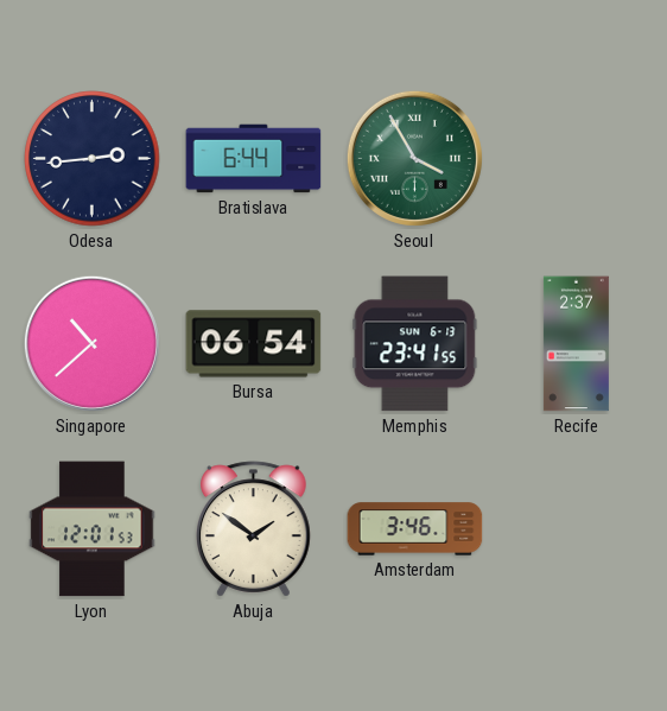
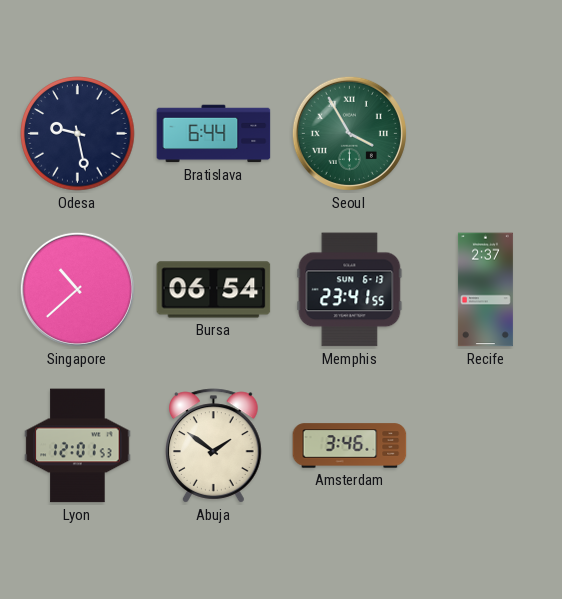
Odesa: 2:44 -> 9:28
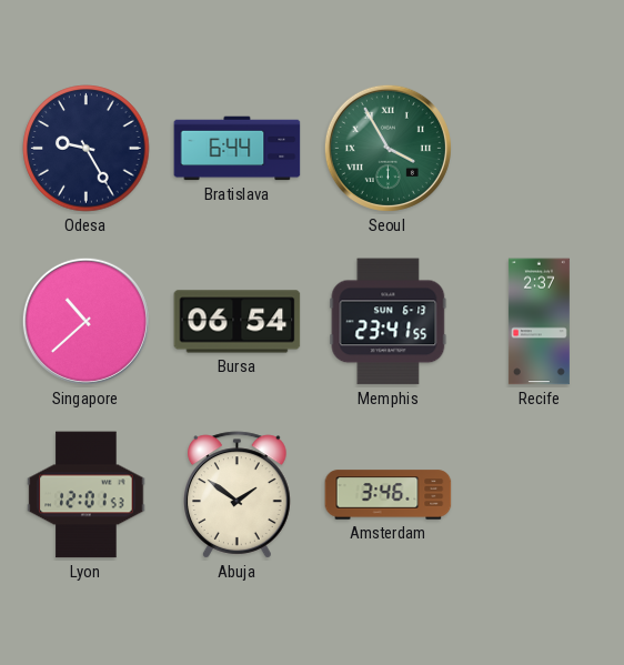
Odesa: 9:28 -> 9:25
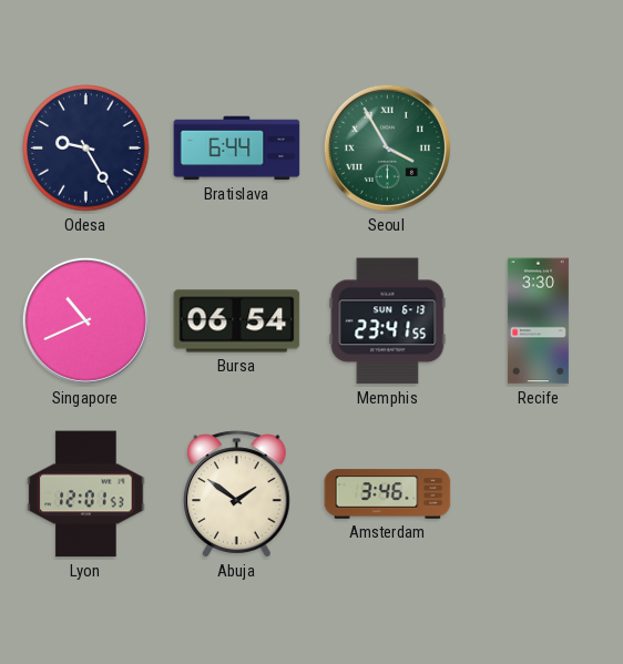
Singapore: 10:38 -> 10:41
Recife: 2:37 -> 3:30
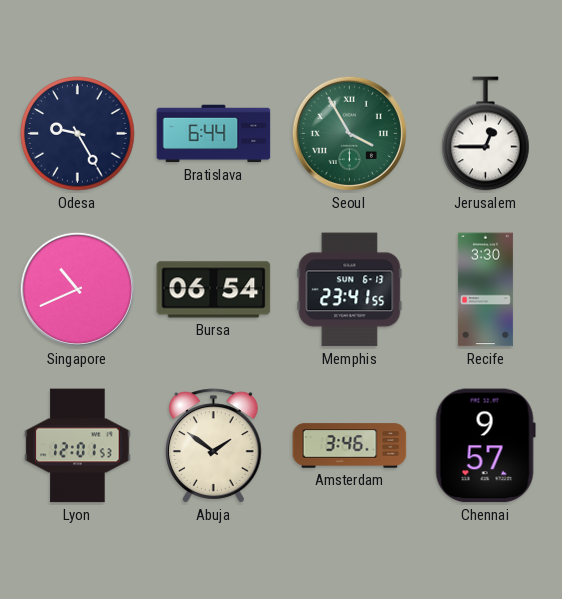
Jerusalem: none -> 12:45
Chennai: none -> 9:57
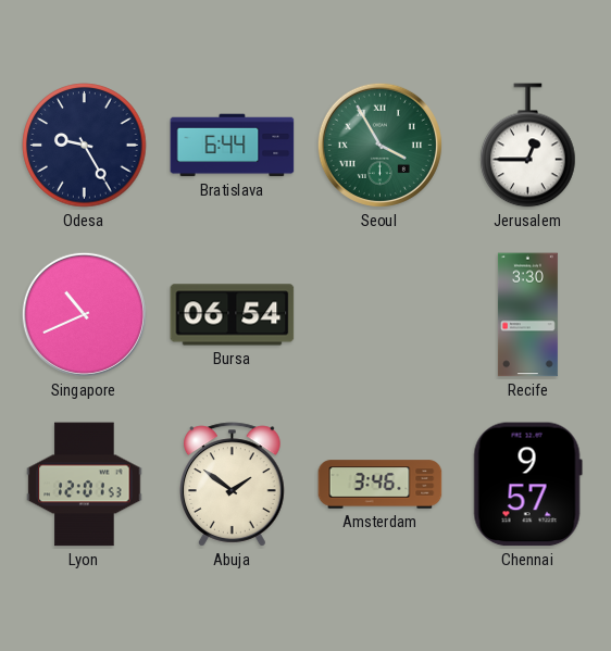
Memphis: 23:41 -> none
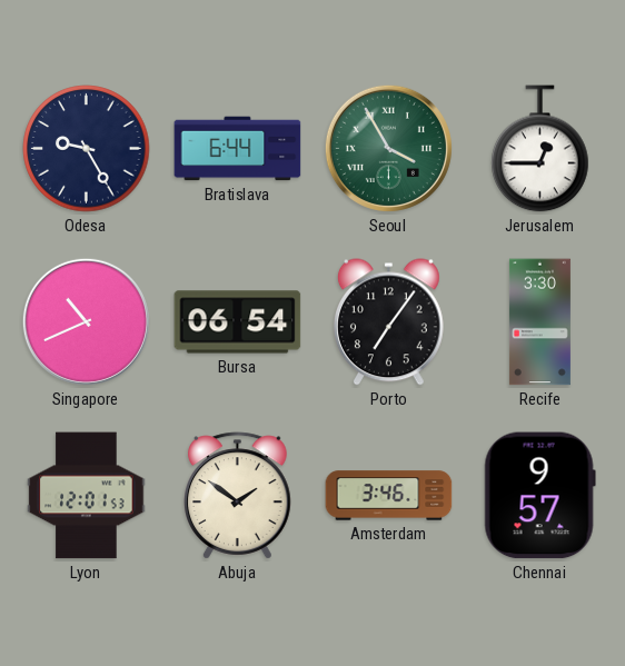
Porto: none -> 7:06
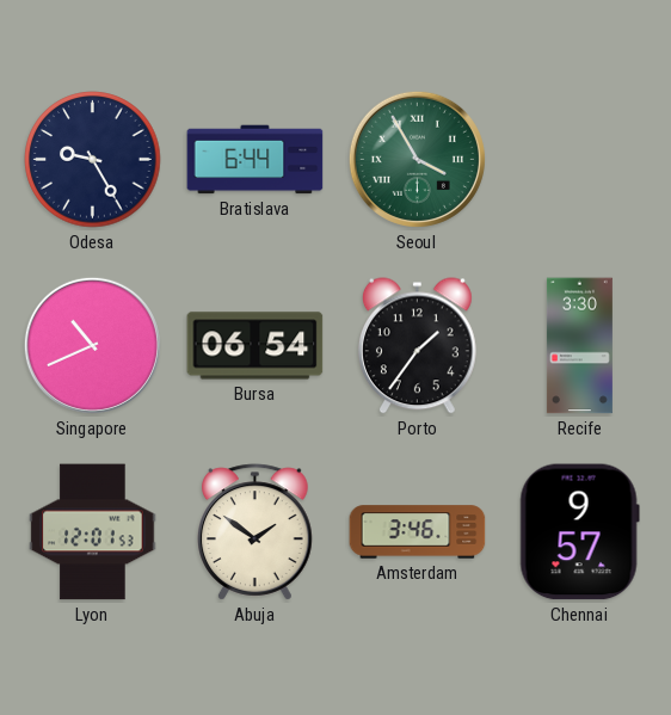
Jerusalem: 12:45 -> none
Porto: 7:06 -> 1:36
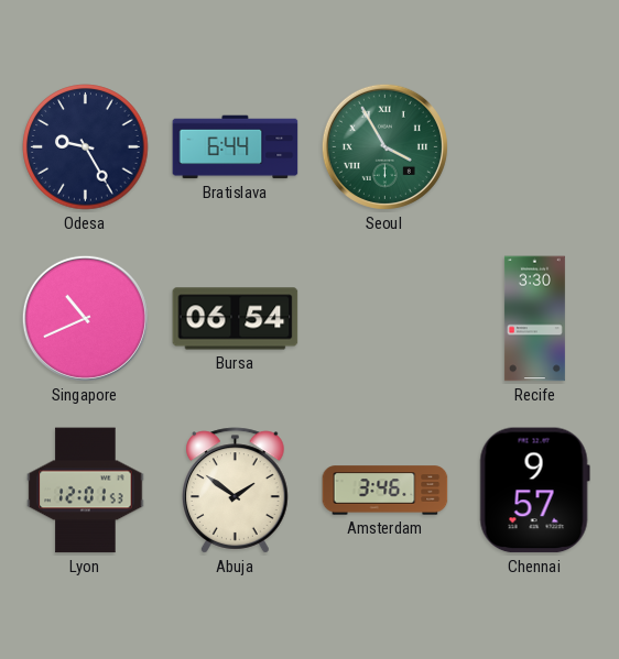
Porto: 1:36 -> none
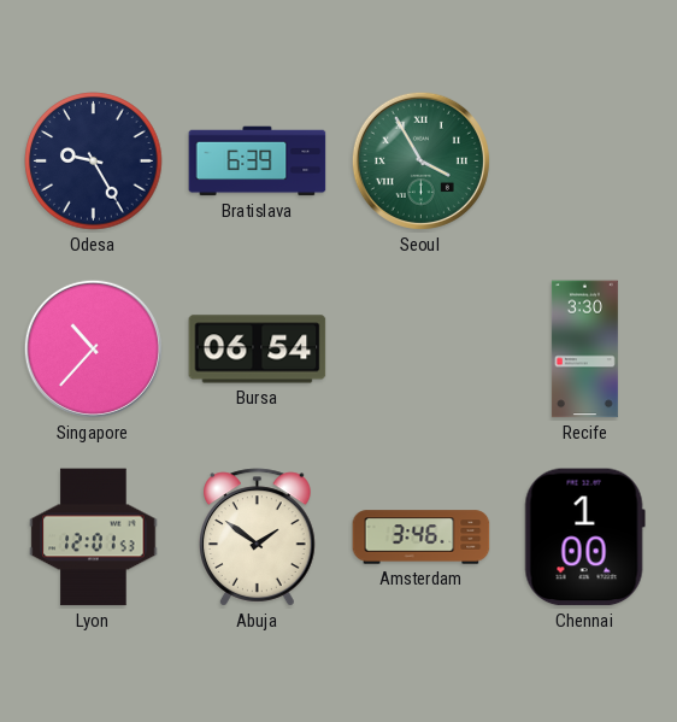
Bratislava: 6:44 -> 6:39
Singapore: 10:41 -> 10:37
Chennai: 9:57 -> 1:00
